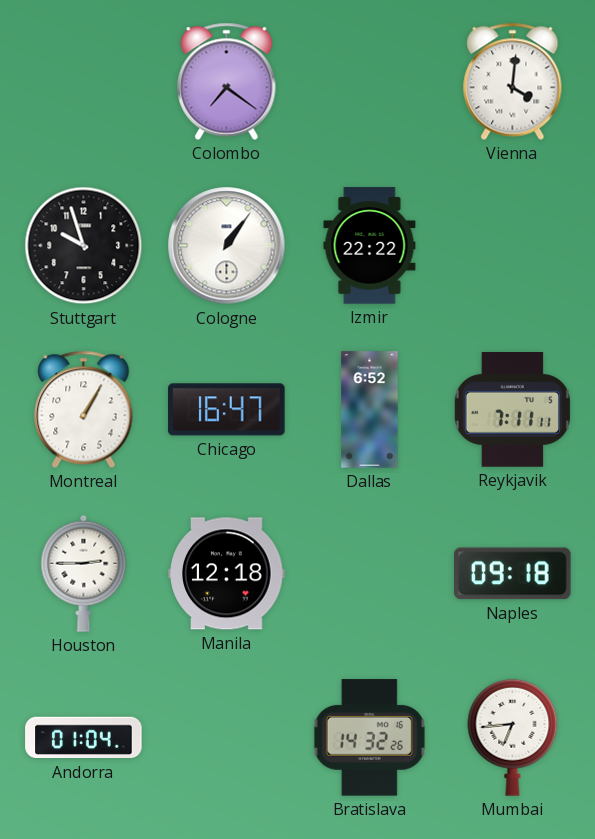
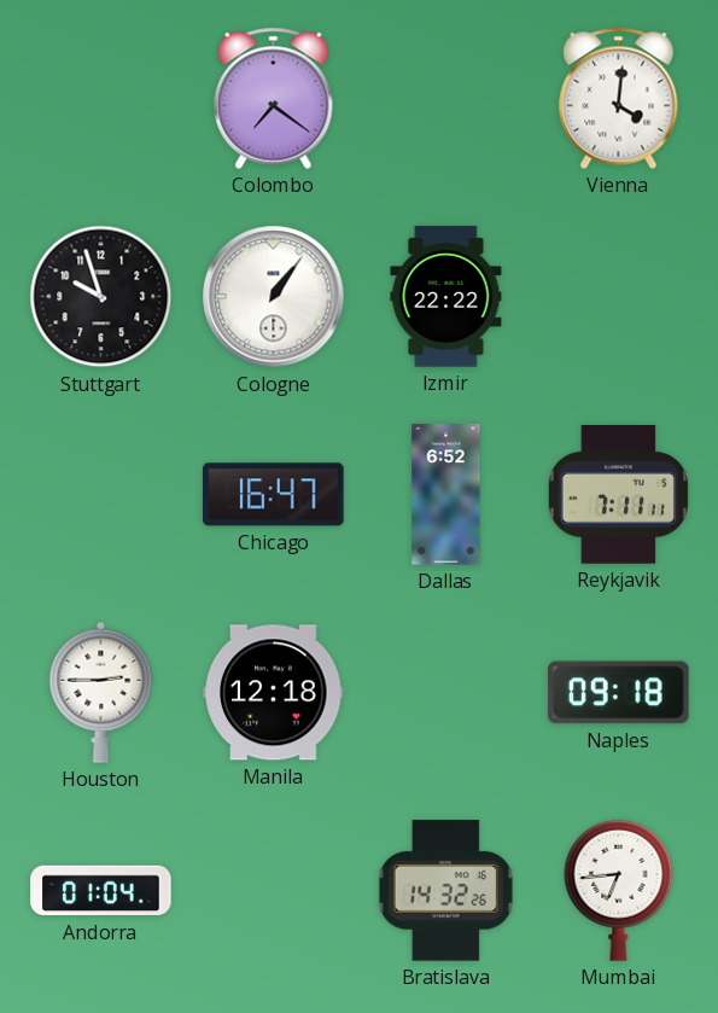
Montreal: 1:05 -> none
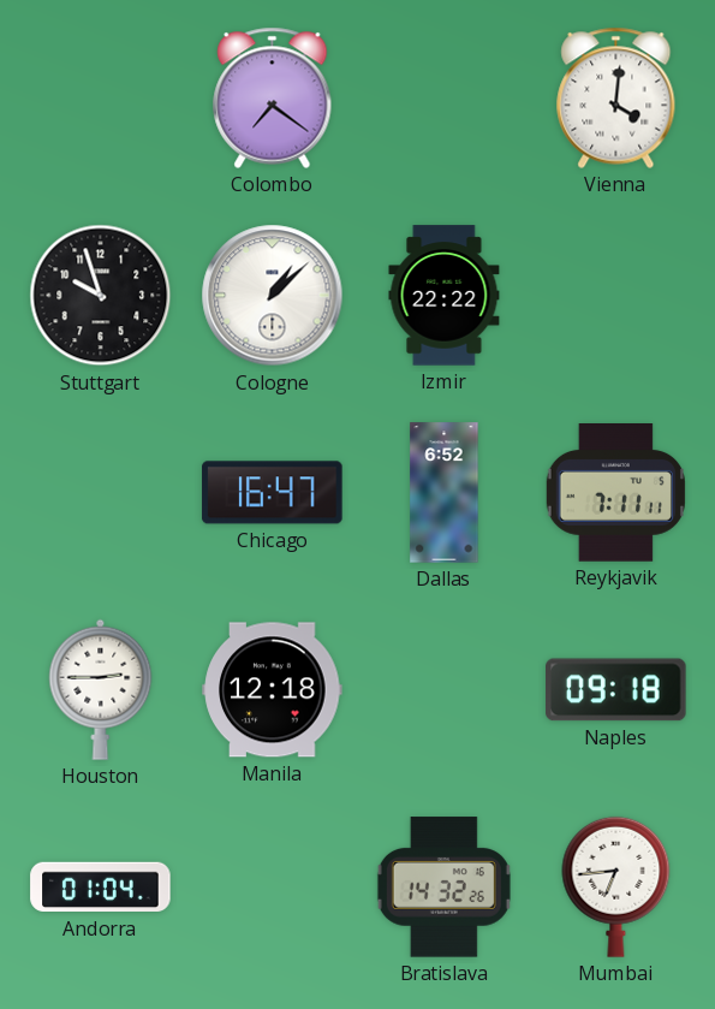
Cologne: 1:06 -> 1:08
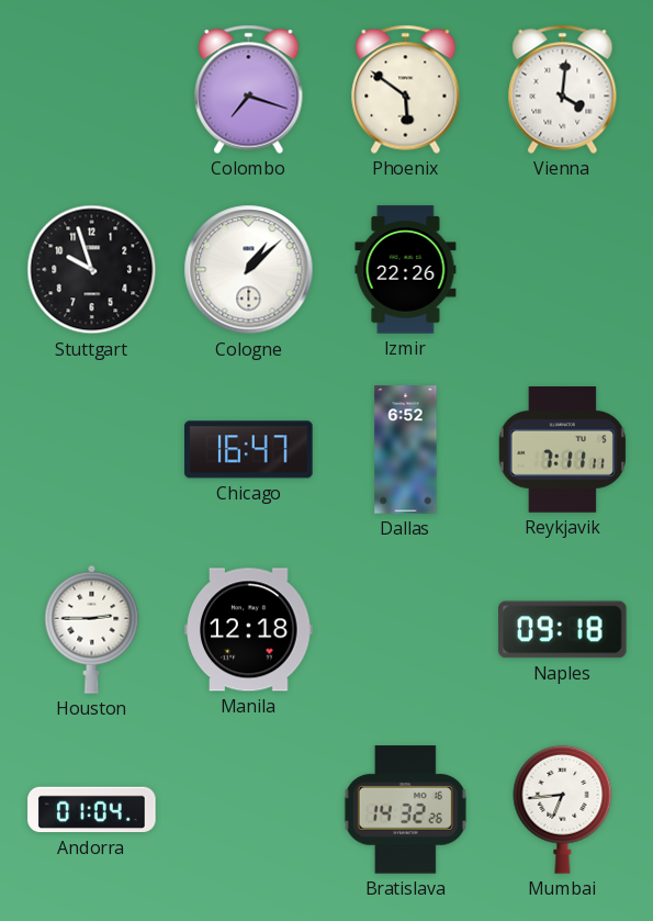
Colombo: 7:21 -> 7:18
Phoenix: none -> 5:51
Izmir: 22:22 -> 22:26
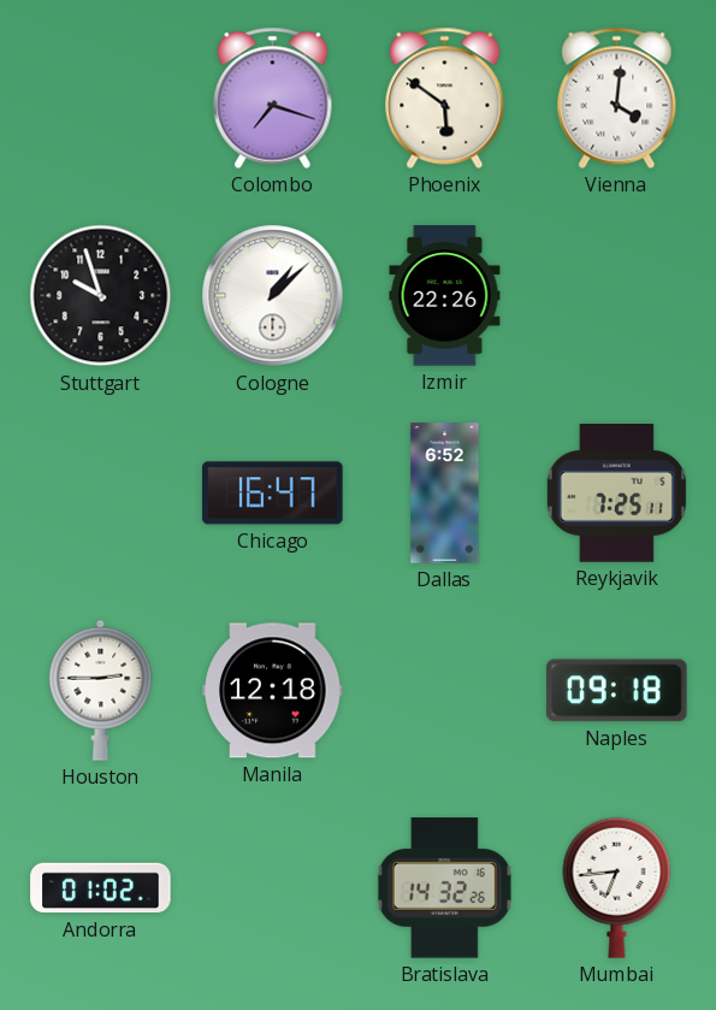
Reykjavik: 7:11 -> 7:25
Andorra: 01:04 -> 01:02
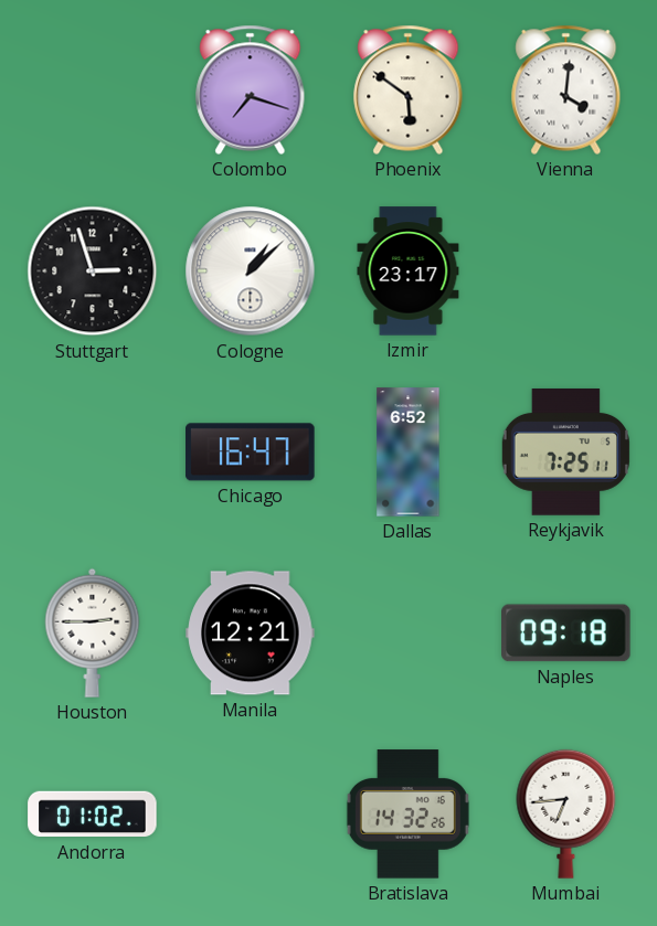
Stuttgart: 9:57 -> 2:57
Izmir: 22:26 -> 23:17
Manila: 12:18 -> 12:21
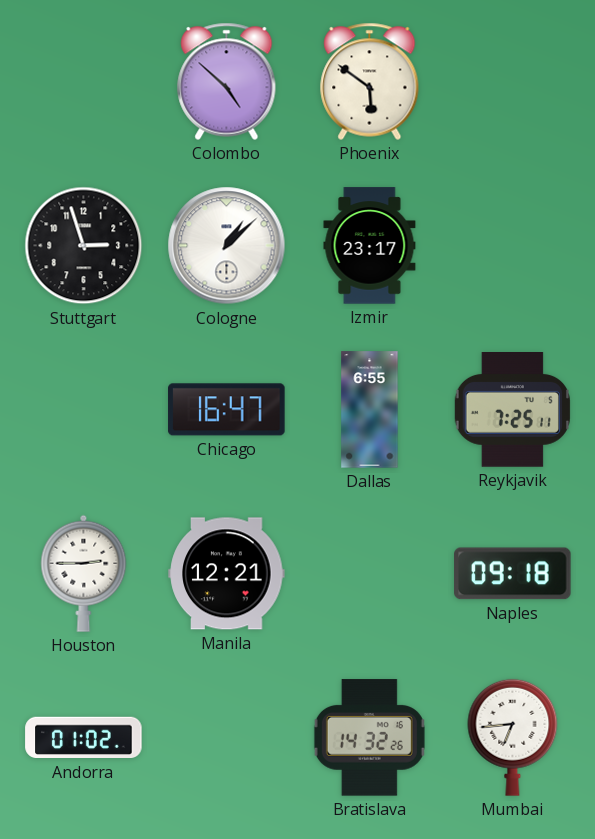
Colombo: 7:18 -> 4:52
Vienna: 4:01 -> none
Dallas: 6:52 -> 6:55
